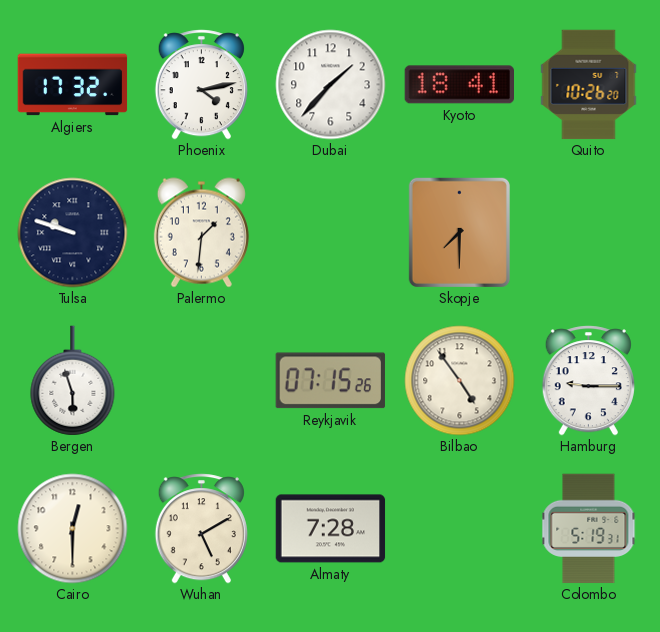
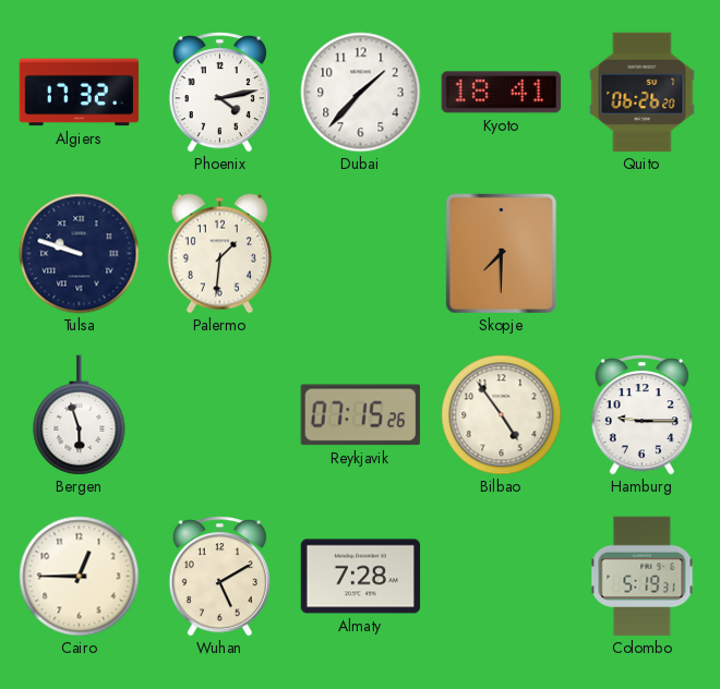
Quito: 10:26 -> 06:26
Cairo: 12:30 -> 12:45
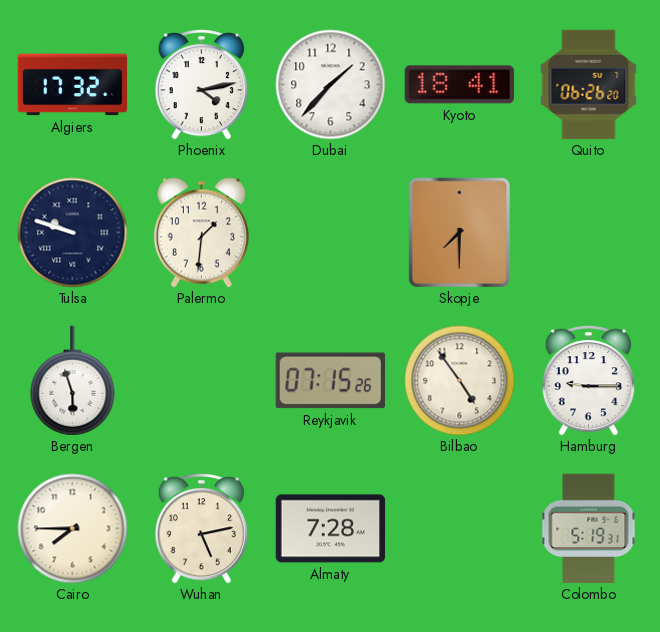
Cairo: 12:45 -> 7:45
Wuhan: 5:10 -> 5:13
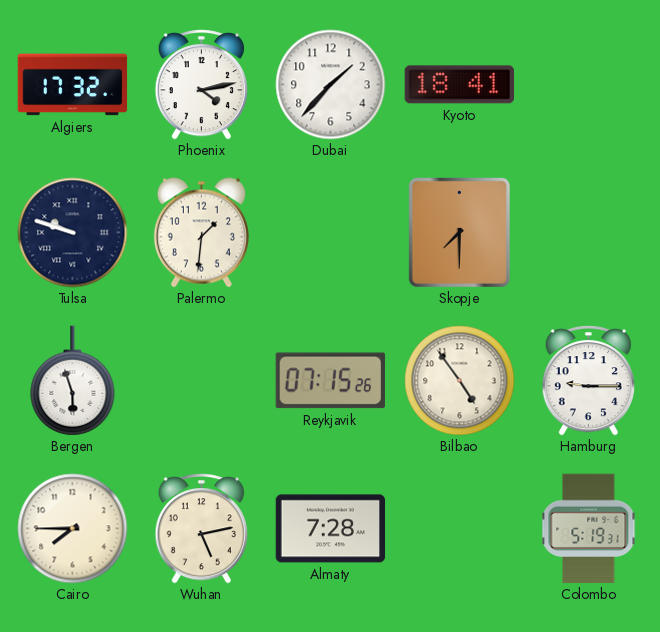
Quito: 06:26 -> none
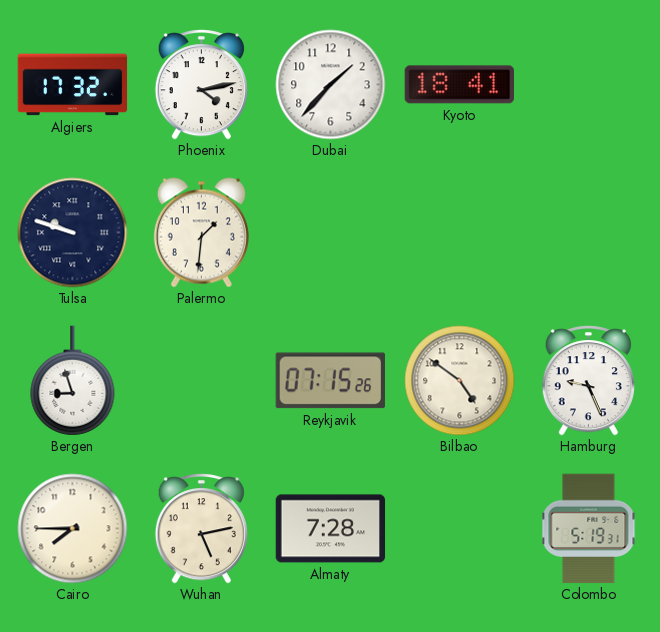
Skopje: 7:30 -> none
Bergen: 5:57 -> 8:57
Bilbao: 4:54 -> 4:51
Hamburg: 9:15 -> 9:26
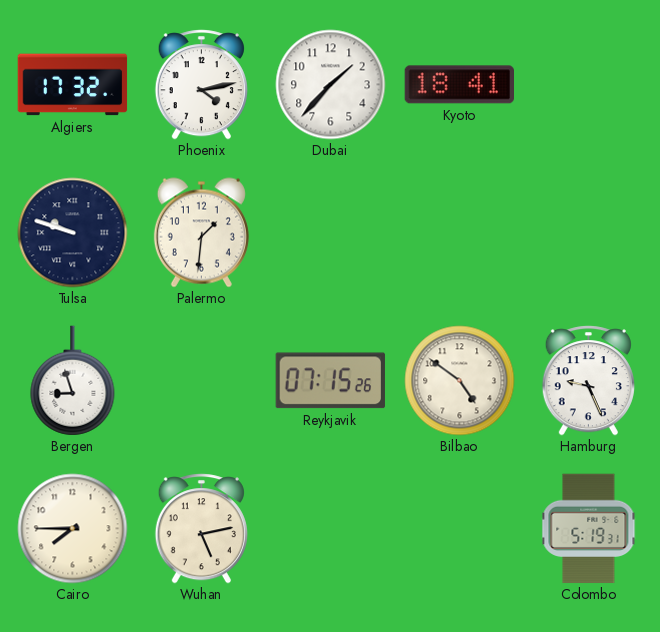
Almaty: 7:28 -> none
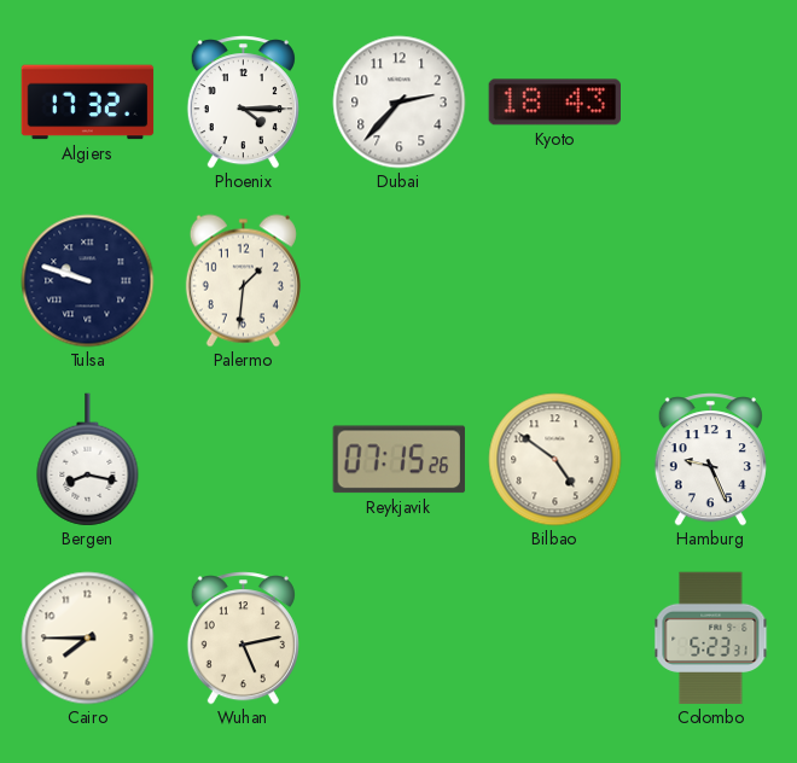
Phoenix: 4:13 -> 4:15
Dubai: 1:37 -> 2:37
Kyoto: 18:41 -> 18:43
Bergen: 8:57 -> 8:17
Colombo: 5:19 -> 5:23
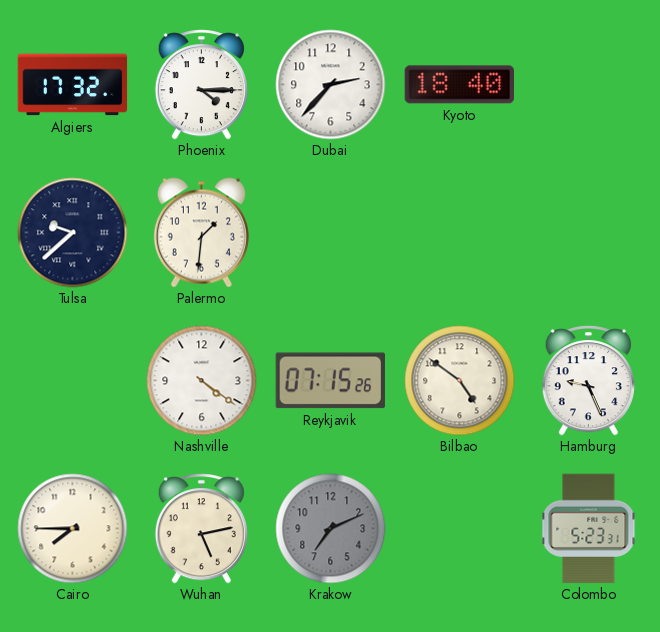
Kyoto: 18:43 -> 18:40
Tulsa: 9:48 -> 9:38
Bergen: 8:17 -> none
Nashville: none -> 4:21
Krakow: none -> 7:11
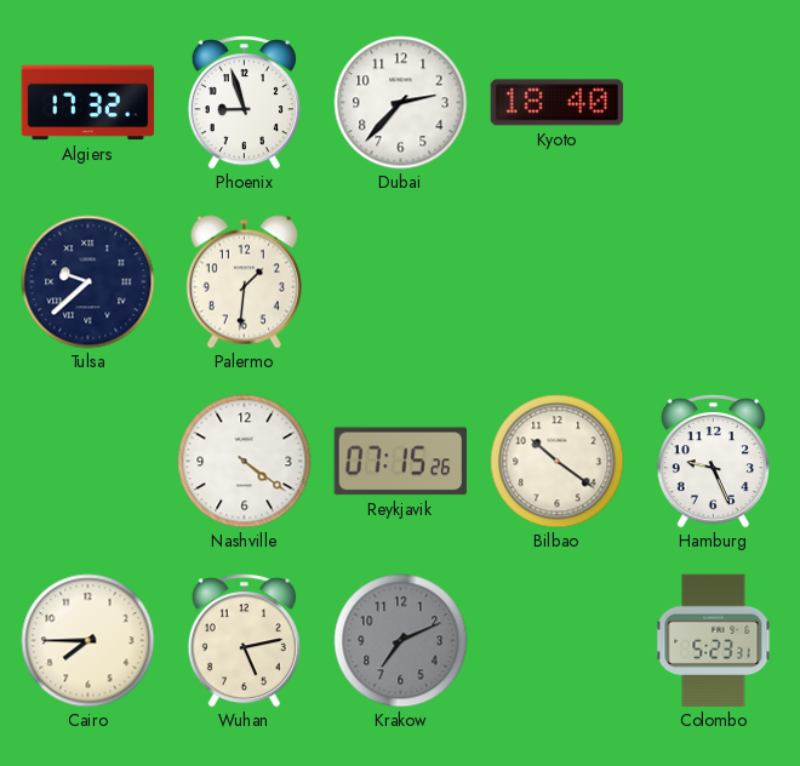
Phoenix: 4:15 -> 8:57
Bilbao: 4:51 -> 10:21
